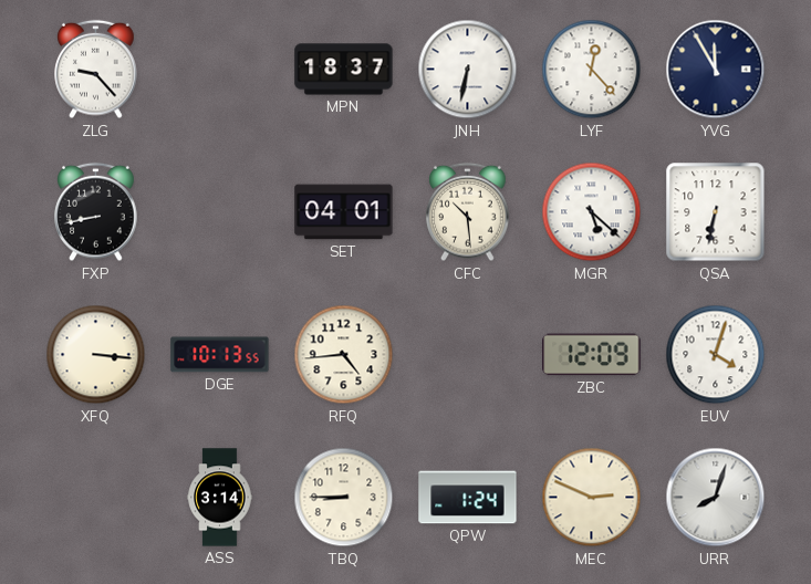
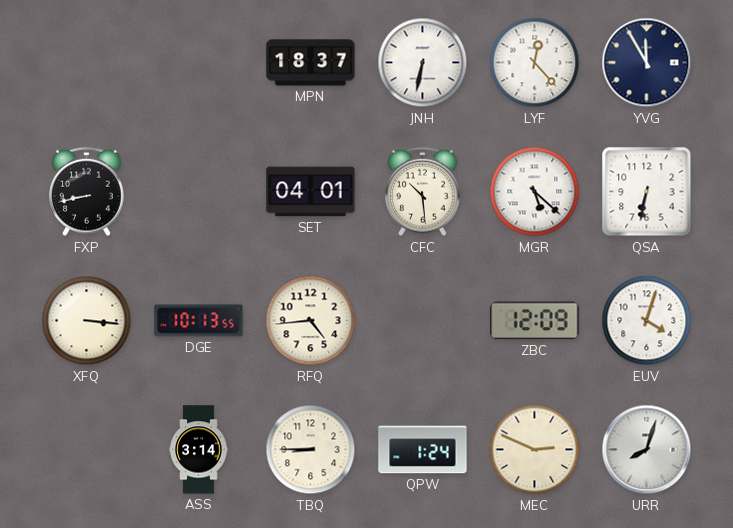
ZLG: 9:23 -> none
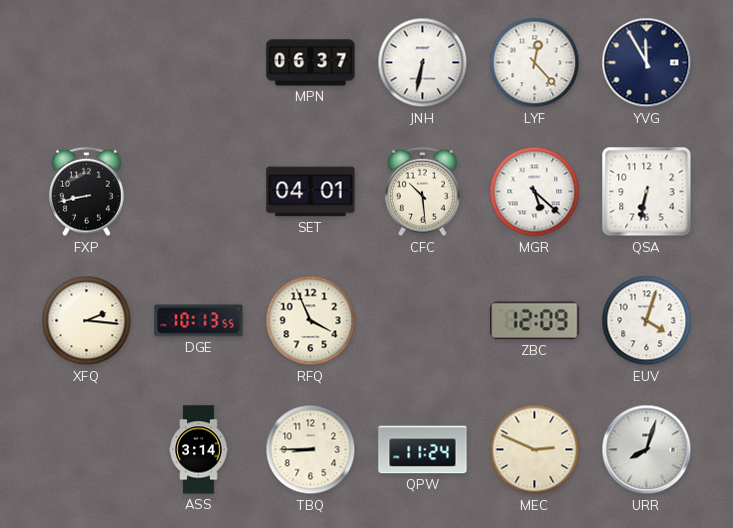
MPN: 18:37 -> 06:37
XFQ: 3:16 -> 2:16
RFQ: 4:44 -> 3:56
QPW: 1:24 -> 11:24
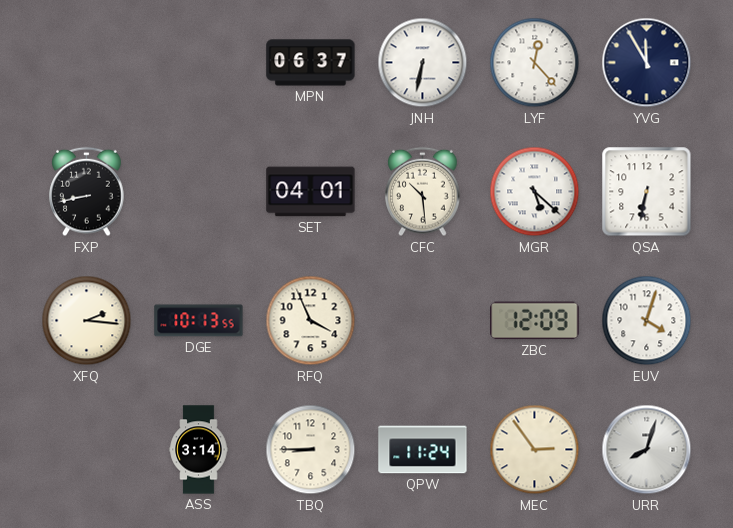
MEC: 2:49 -> 2:54
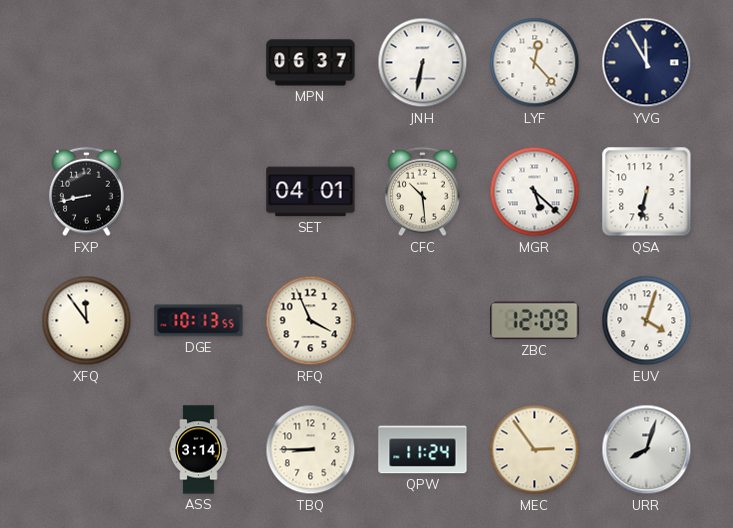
XFQ: 2:16 -> 11:54
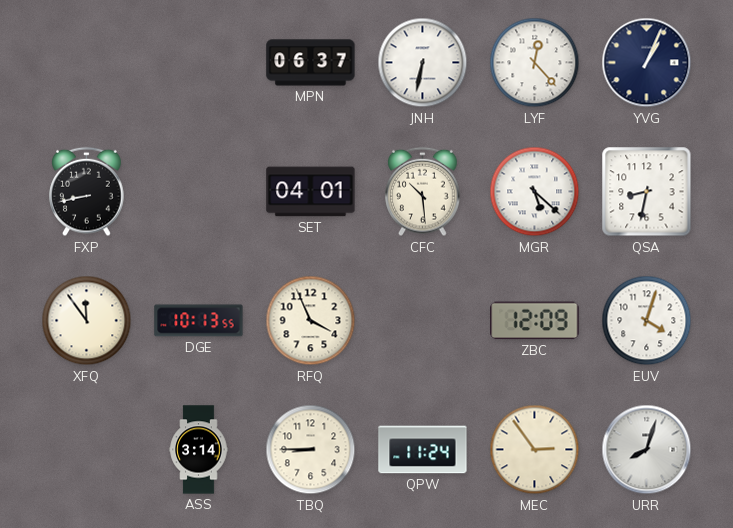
YVG: 11:55 -> 1:04
QSA: 6:32 -> 8:32
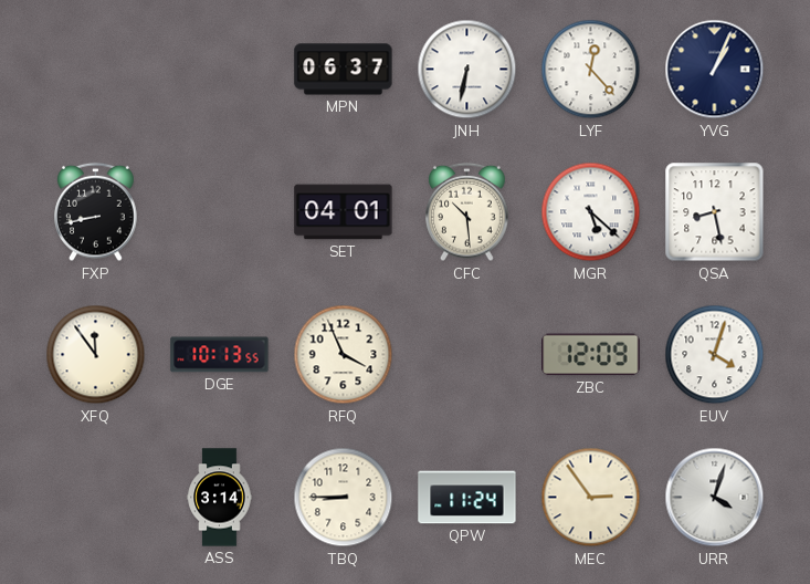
QSA: 8:32 -> 8:28
URR: 8:03 -> 4:03
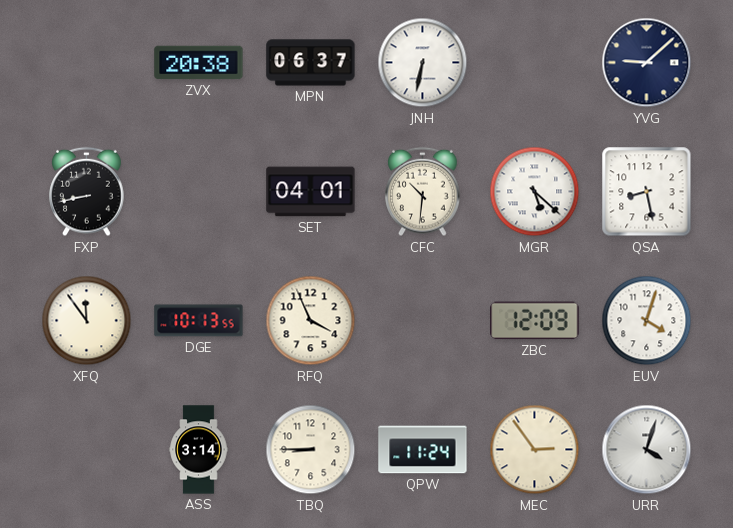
ZVX: none -> 20:38
LYF: 12:23 -> none
YVG: 1:04 -> 9:08
CFC: 10:29 -> 10:31
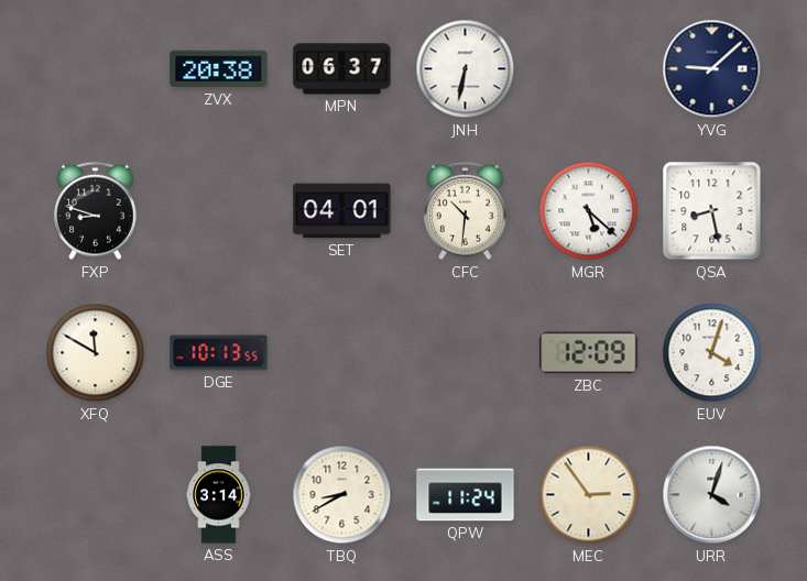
FXP: 8:43 -> 8:48
XFQ: 11:54 -> 11:50
RFQ: 3:56 -> none
TBQ: 8:45 -> 8:40
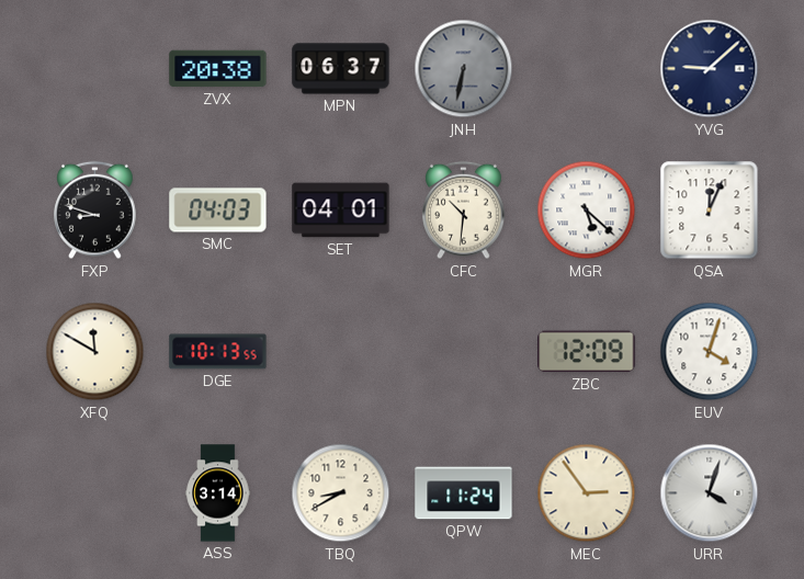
JNH dial: white -> grey
SMC: none -> 04:03
QSA: 8:28 -> 12:04
